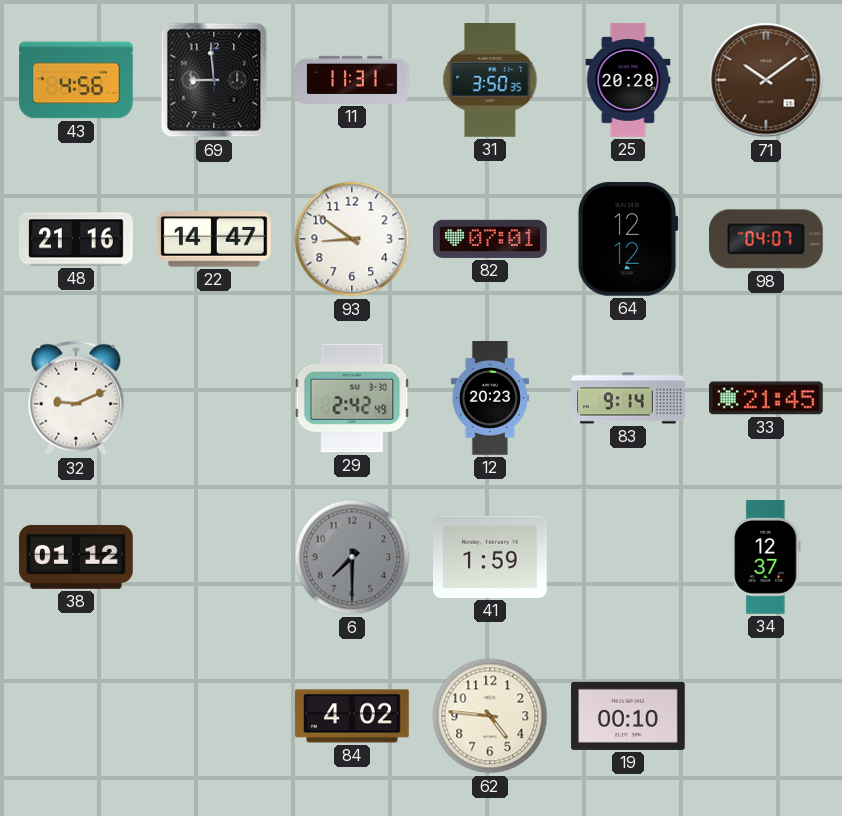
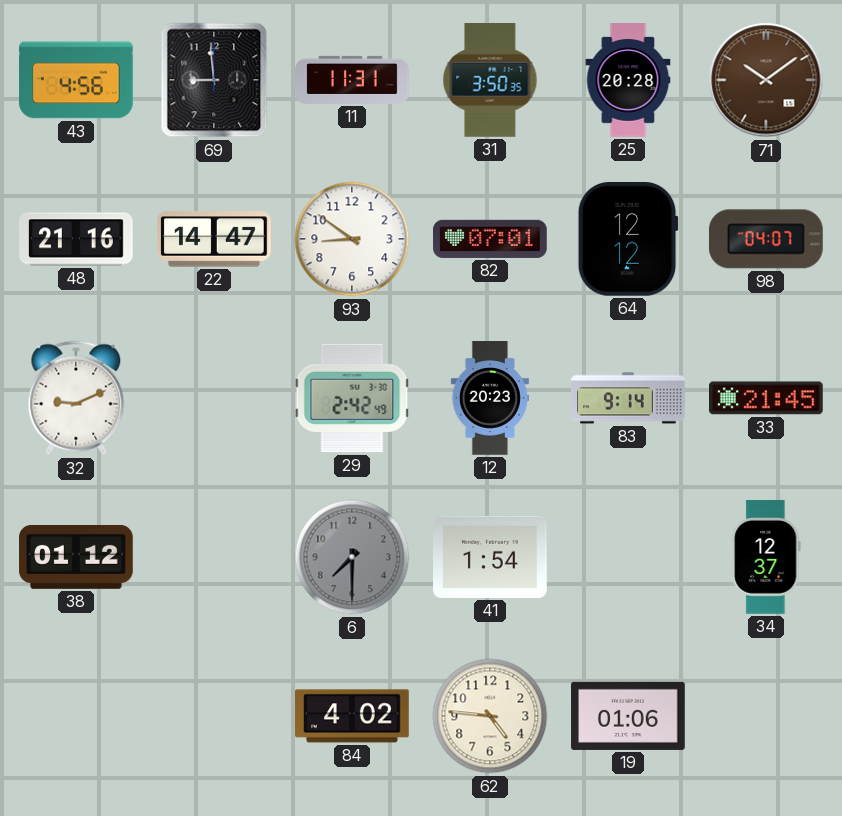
41: 1:59 -> 1:54
19: 00:10 -> 01:06
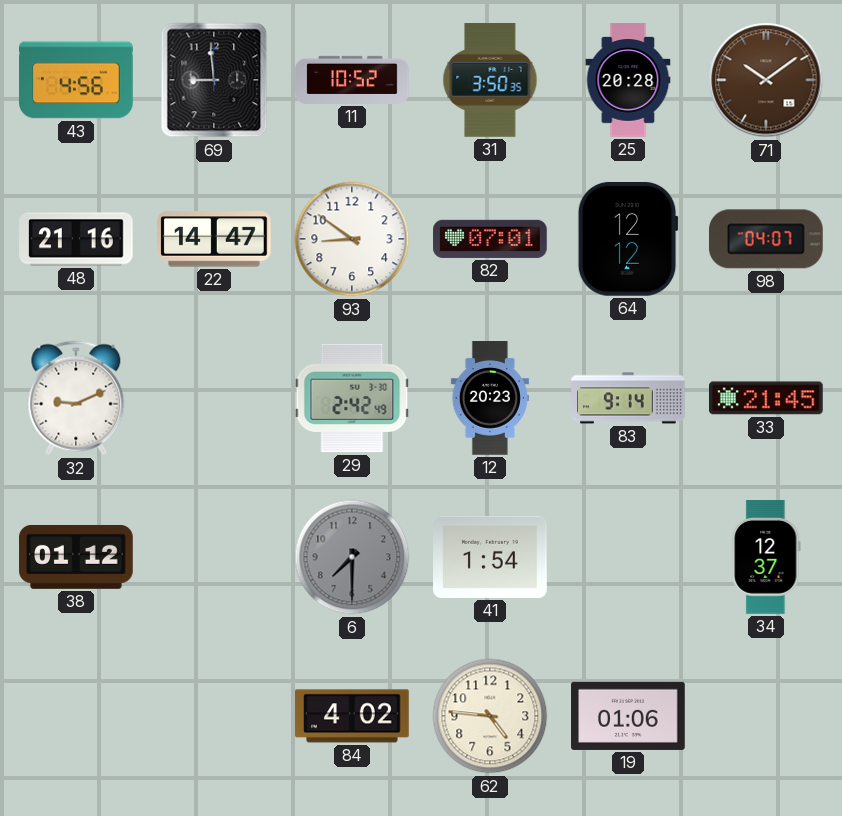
11: 11:31 -> 10:52
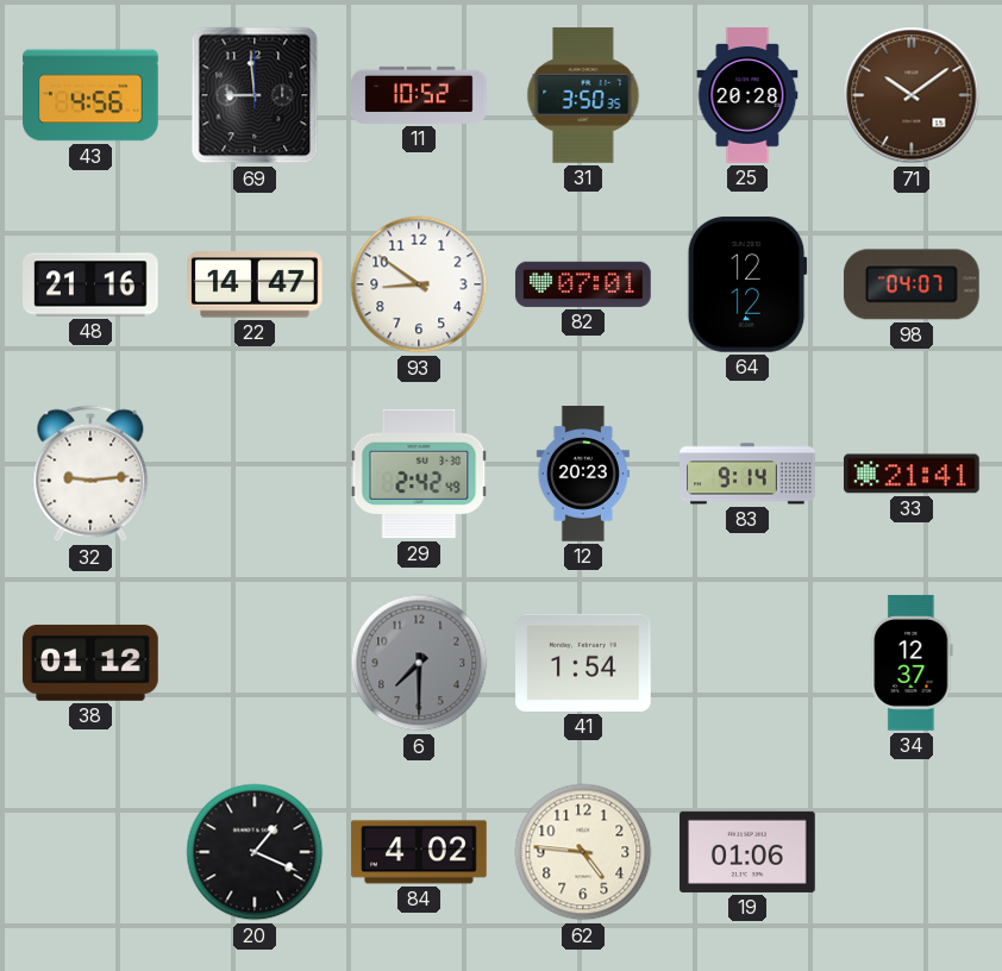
32: 9:11 -> 9:14
33: 21:45 -> 21:41
20: none -> 1:19
